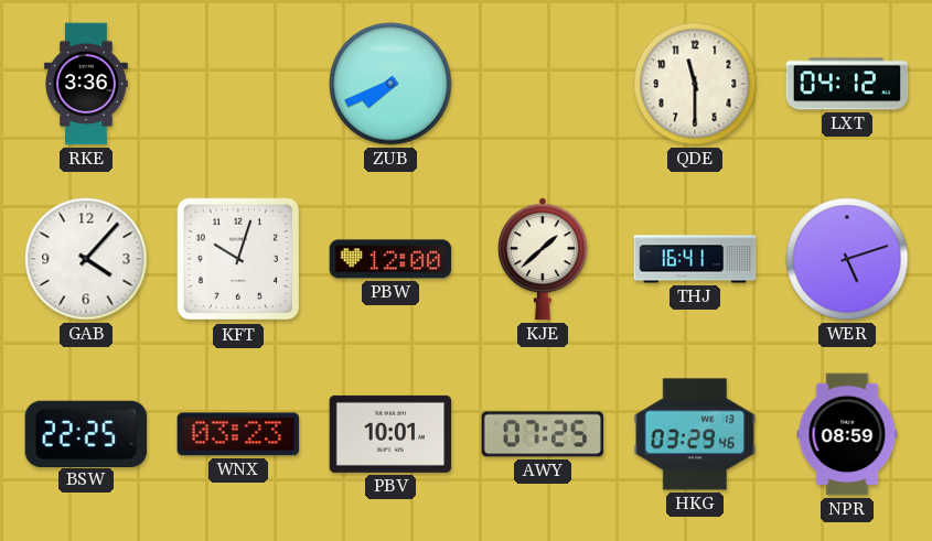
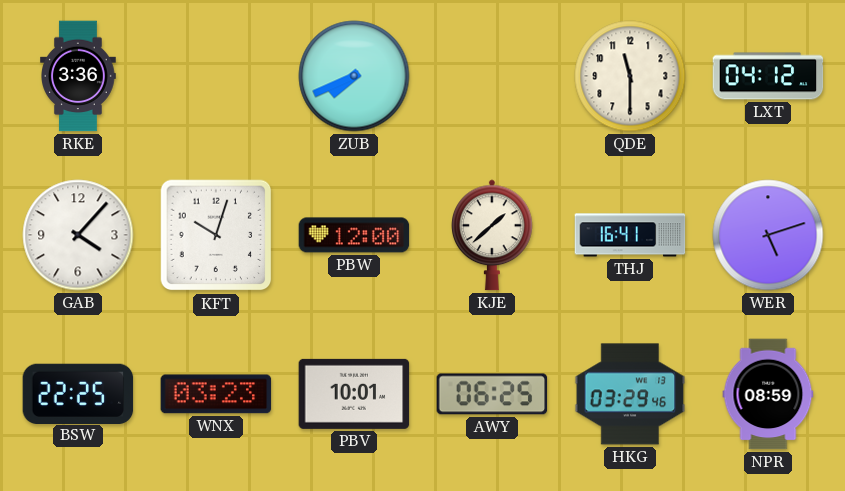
AWY: 07:25 -> 06:25
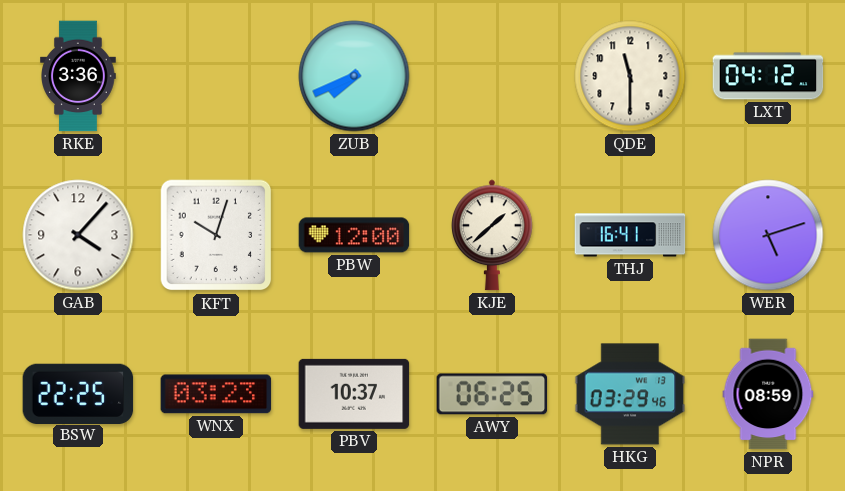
PBV: 10:01 -> 10:37
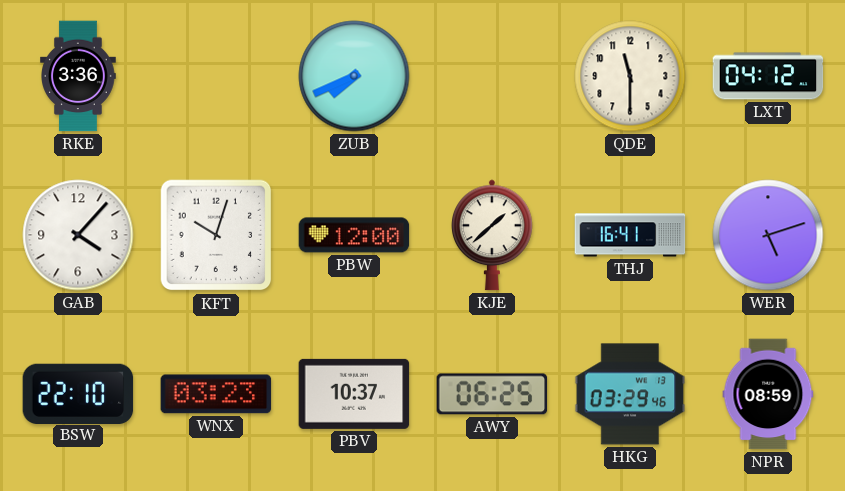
BSW: 22:25 -> 22:10
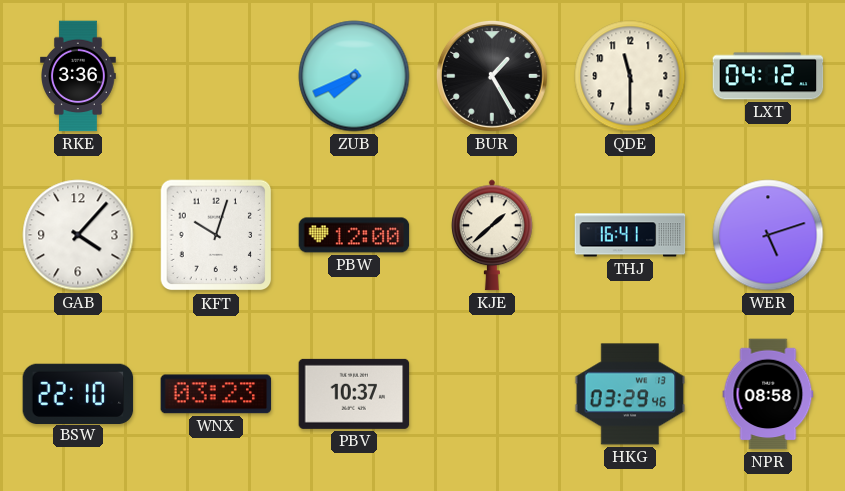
BUR: none -> 1:25
AWY: 06:25 -> none
NPR: 08:59 -> 08:58
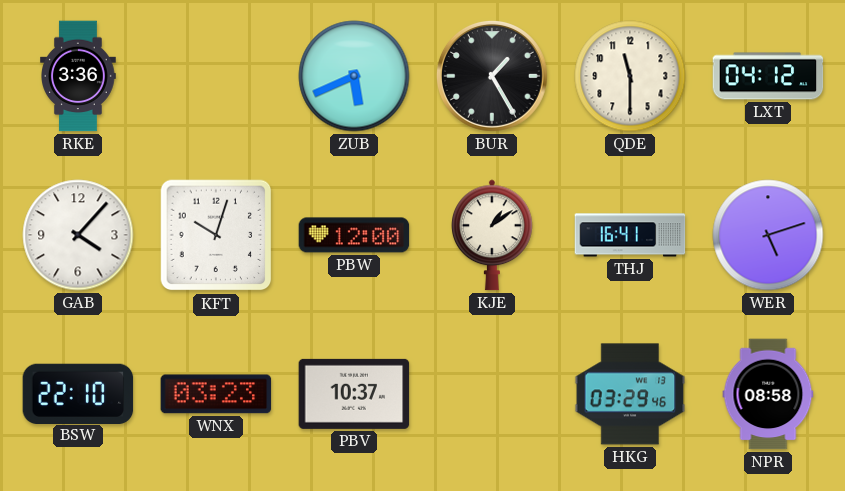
ZUB: 7:41 -> 5:41
KJE: 1:38 -> 1:09
